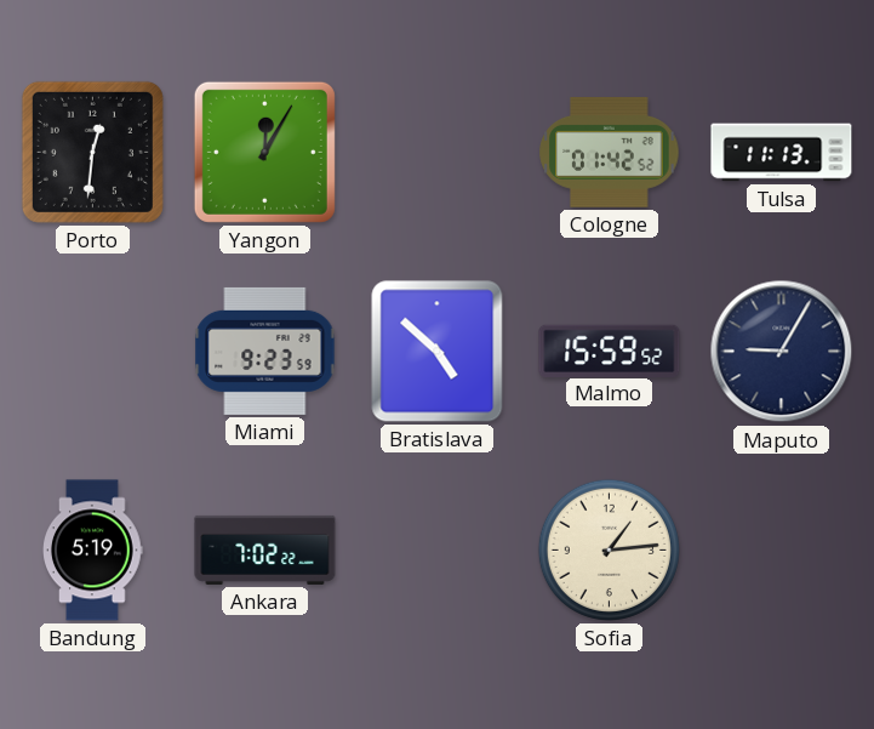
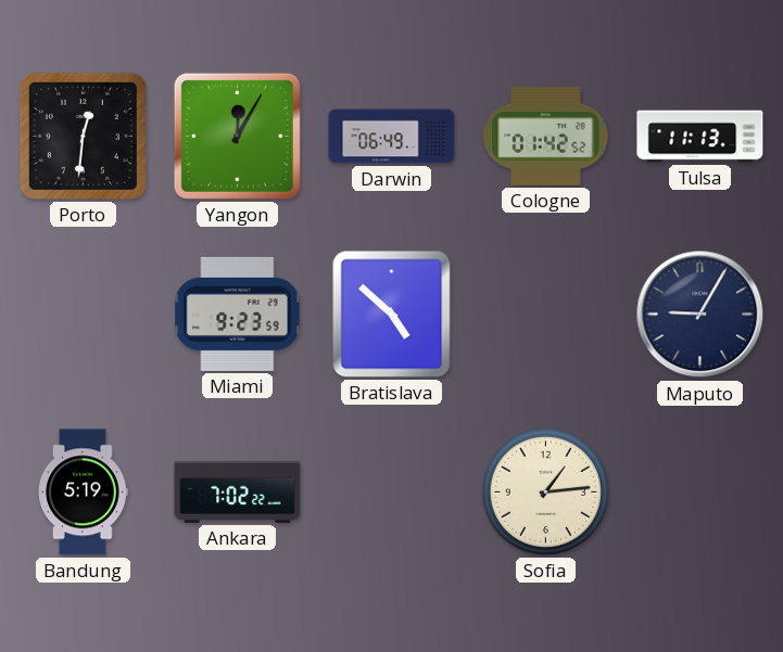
Darwin: none -> 06:49
Malmo: 15:59 -> none
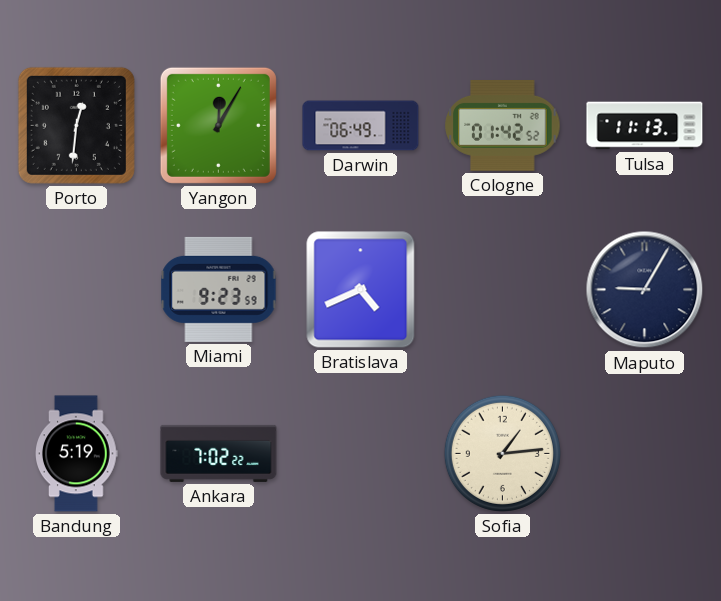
Bratislava: 4:52 -> 4:41
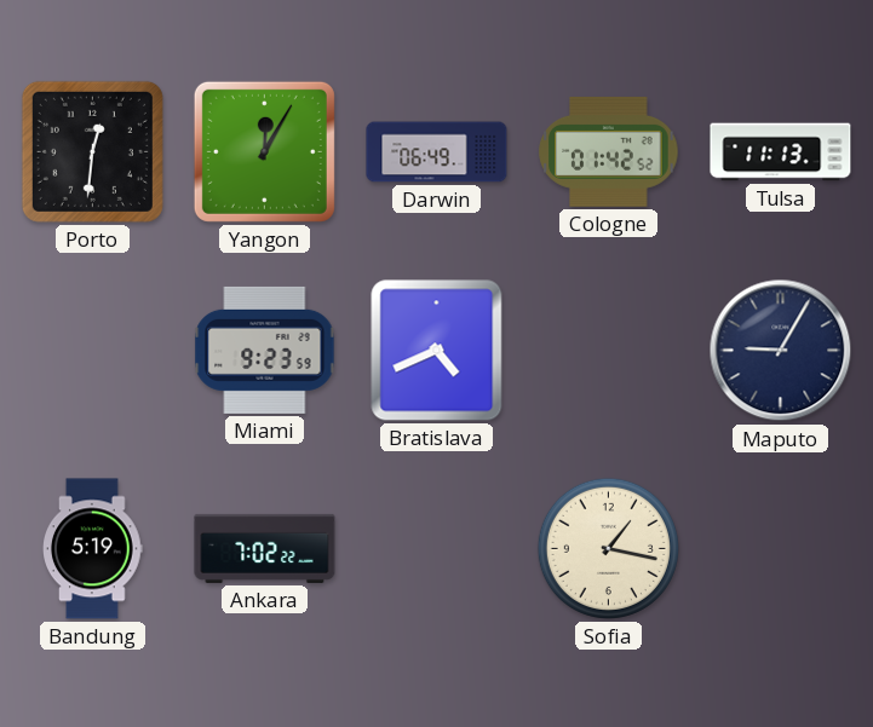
Sofia: 1:14 -> 1:17
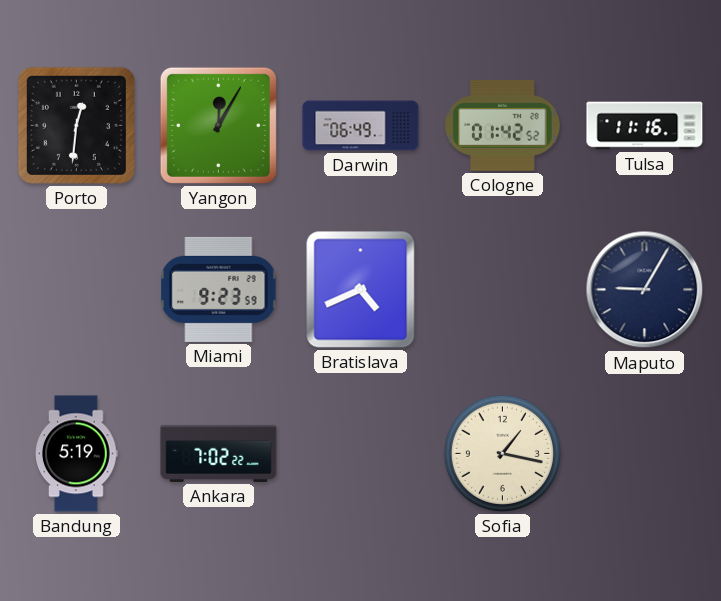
Tulsa: 11:13 -> 11:16
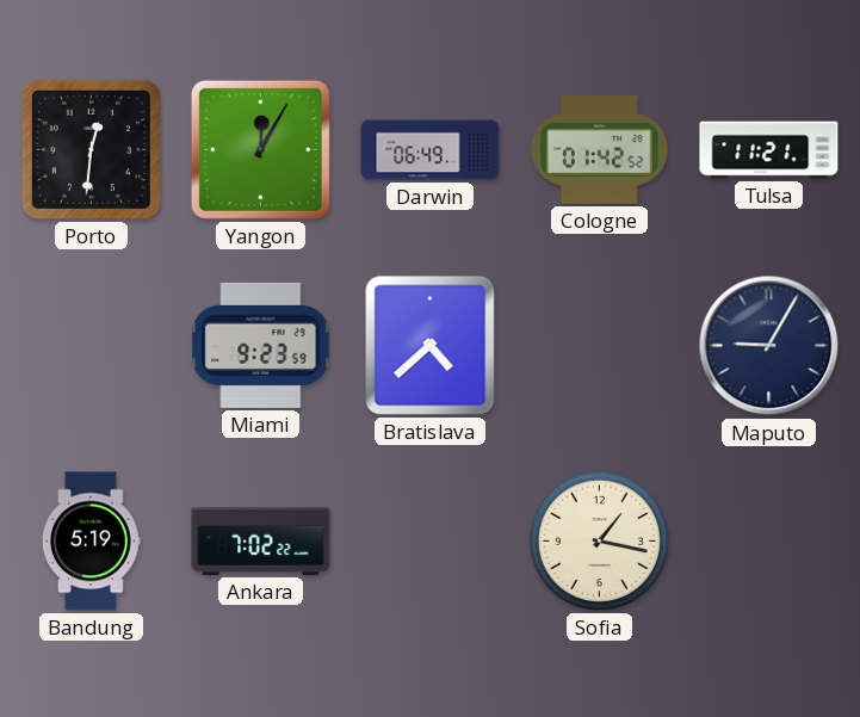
Tulsa: 11:16 -> 11:21
Bratislava: 4:41 -> 4:38
